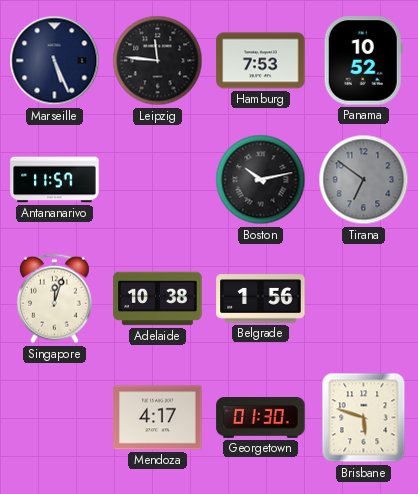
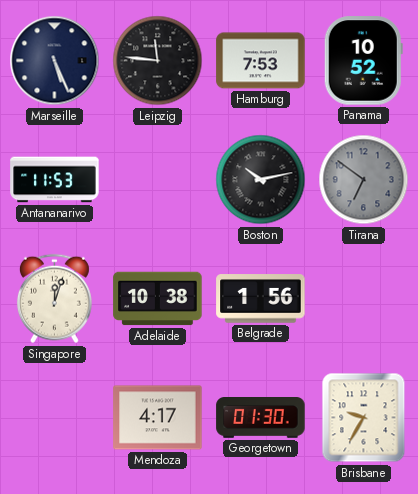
Antananarivo: 11:57 -> 11:53
Brisbane: 5:48 -> 9:35
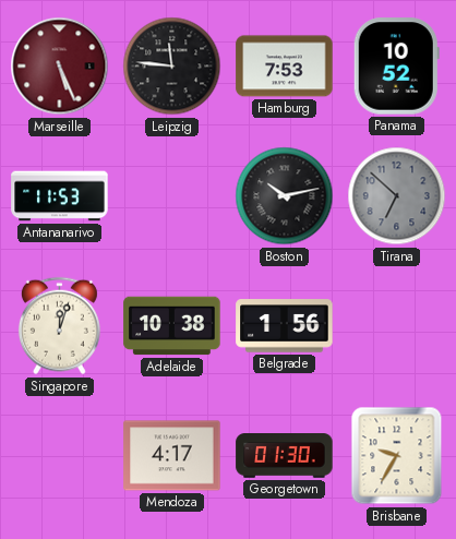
Marseille dial: navy -> burgundy
Tirana: 6:51 -> 6:52
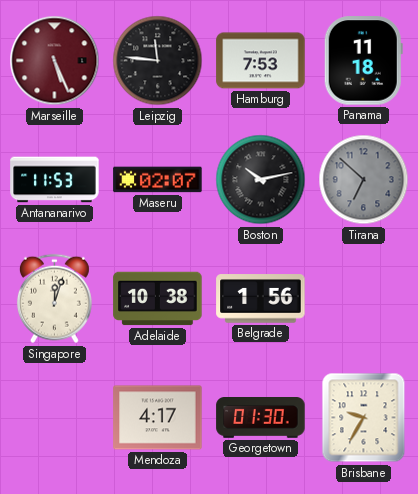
Panama: 10:52 -> 11:18
Maseru: none -> 02:07
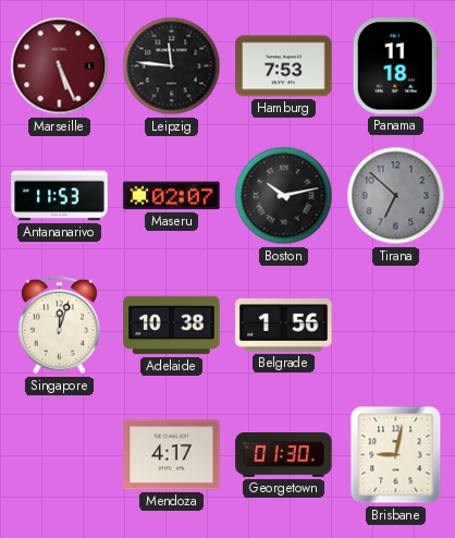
Brisbane: 9:35 -> 9:02
